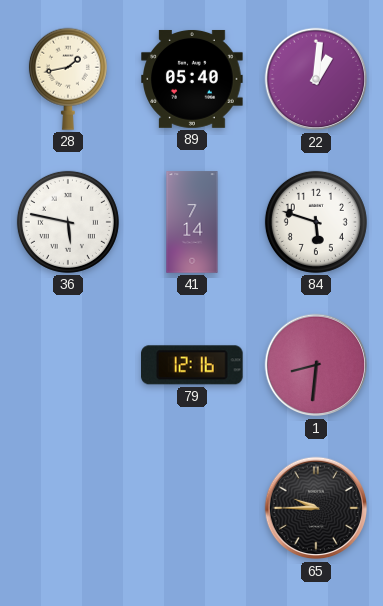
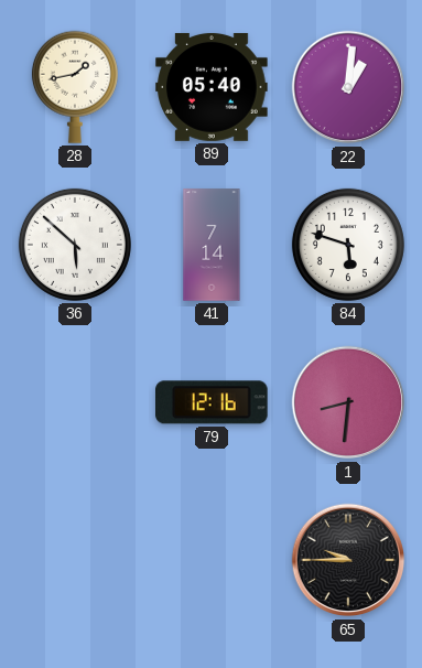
36: 5:47 -> 5:52
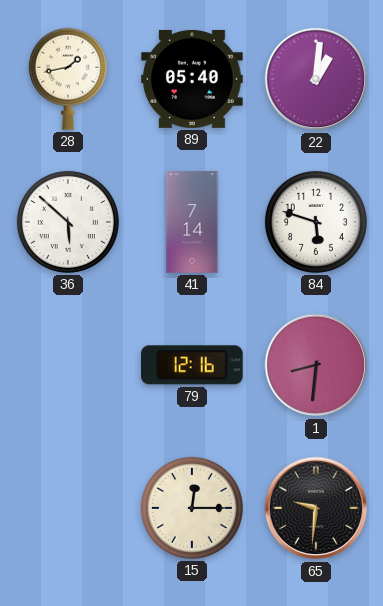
15: none -> 12:15
65: 9:45 -> 9:31
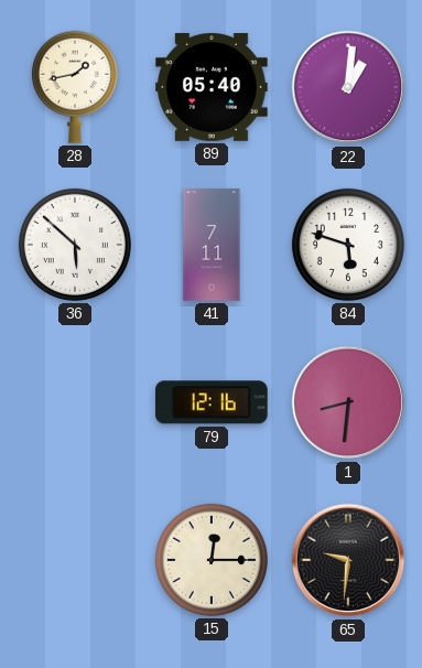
41: 7:14 -> 7:11
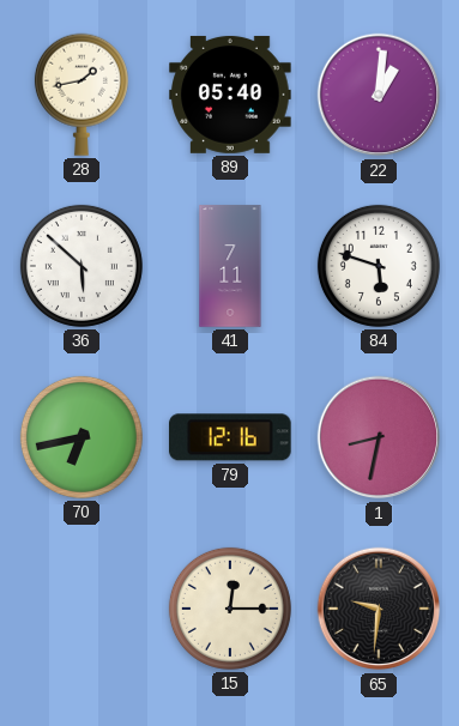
70: none -> 6:43
1: 8:31 -> 8:32
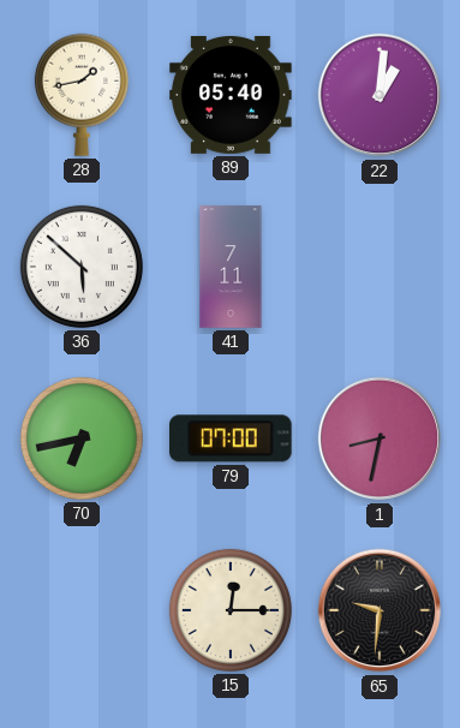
84: 5:48 -> none
79: 12:16 -> 07:00
